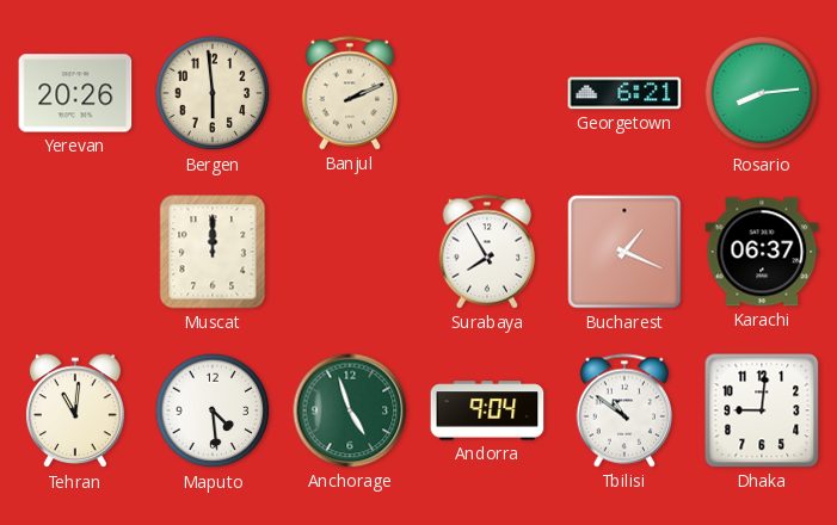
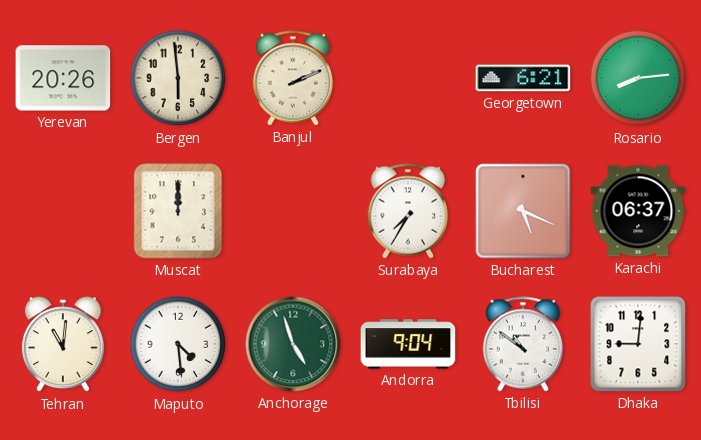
Surabaya: 7:55 -> 7:35
Bucharest: 1:19 -> 5:19
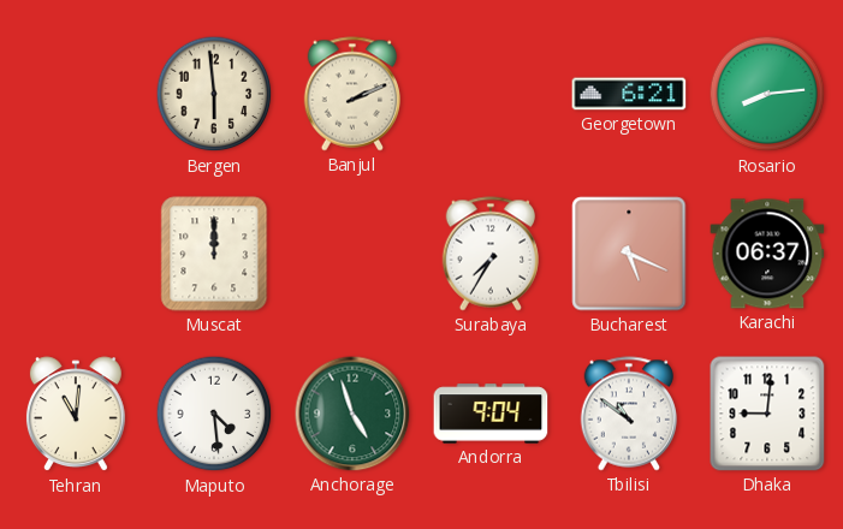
Yerevan: 20:26 -> none
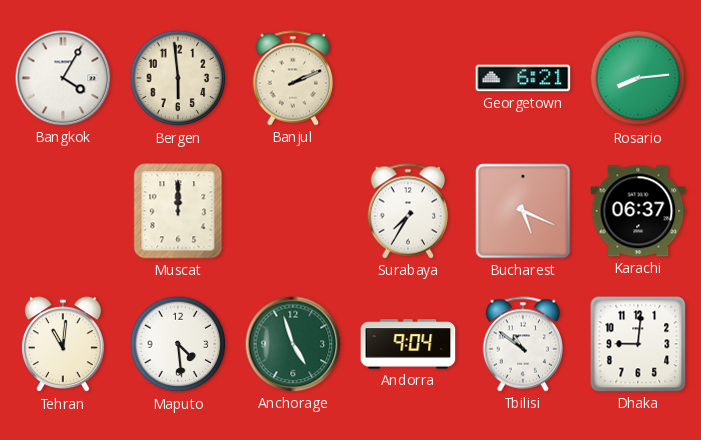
Bangkok: none -> 4:05
